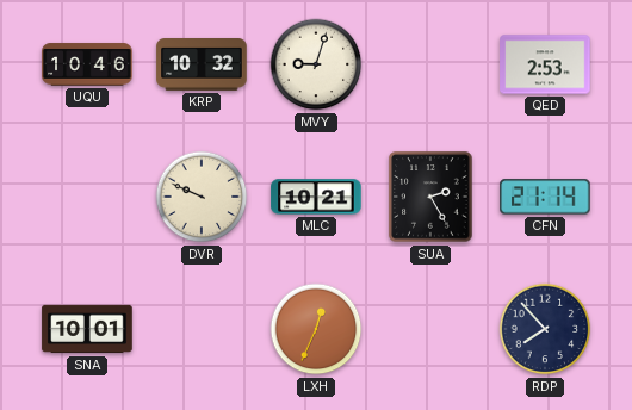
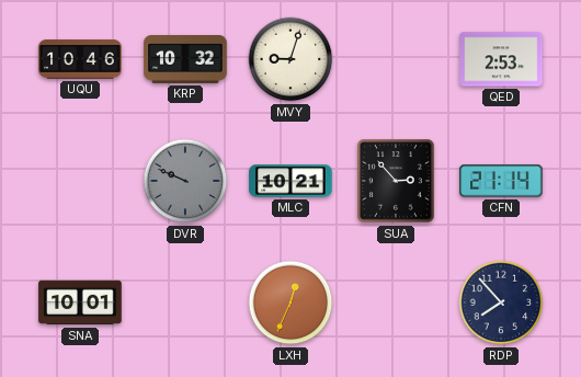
DVR dial: cream -> grey
SUA: 2:25 -> 2:53
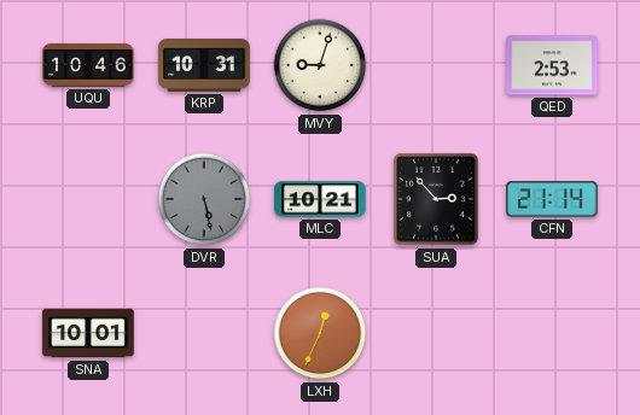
KRP: 10:32 -> 10:31
DVR: 9:49 -> 5:28
RDP: 7:53 -> none
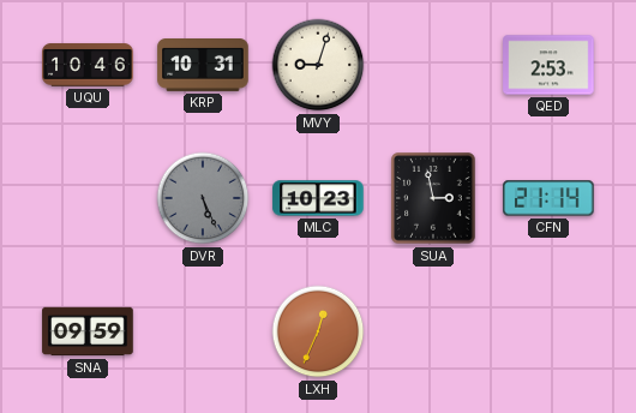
DVR: 5:28 -> 5:26
MLC: 10:21 -> 10:23
SUA: 2:53 -> 2:58
SNA: 10:01 -> 09:59
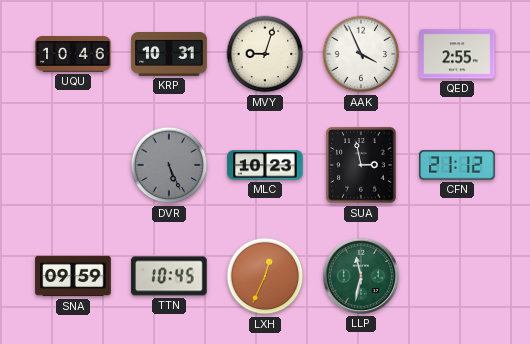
AAK: none -> 3:56
QED: 2:53 -> 2:55
CFN: 21:14 -> 21:12
TTN: none -> 10:45
LLP: none -> 11:32
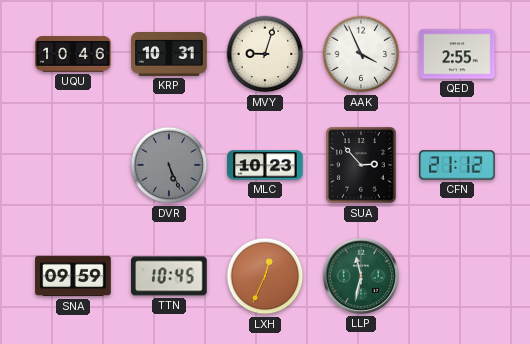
SUA: 2:58 -> 2:53
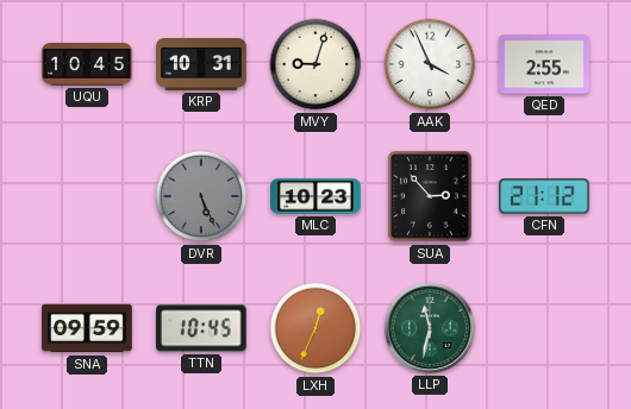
UQU: 10:46 -> 10:45
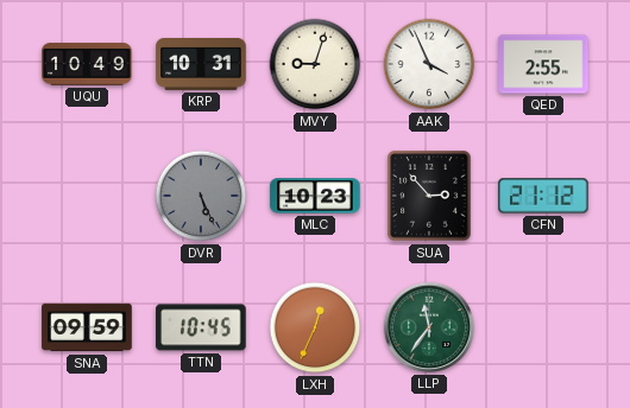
UQU: 10:45 -> 10:49
LLP: 11:32 -> 11:36
